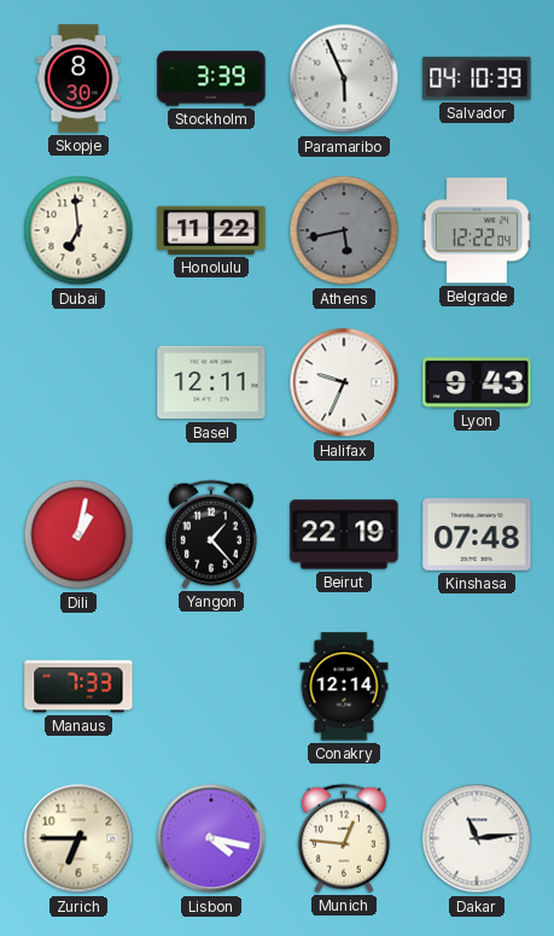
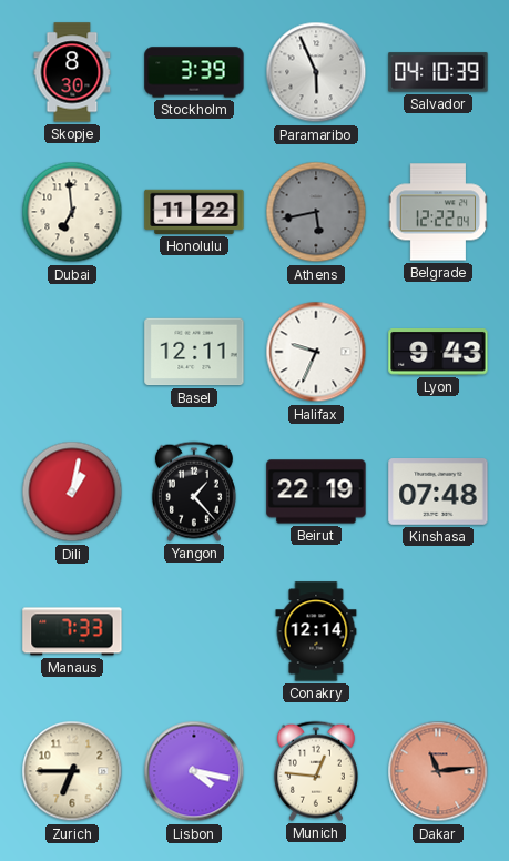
Dakar dial: white -> salmon
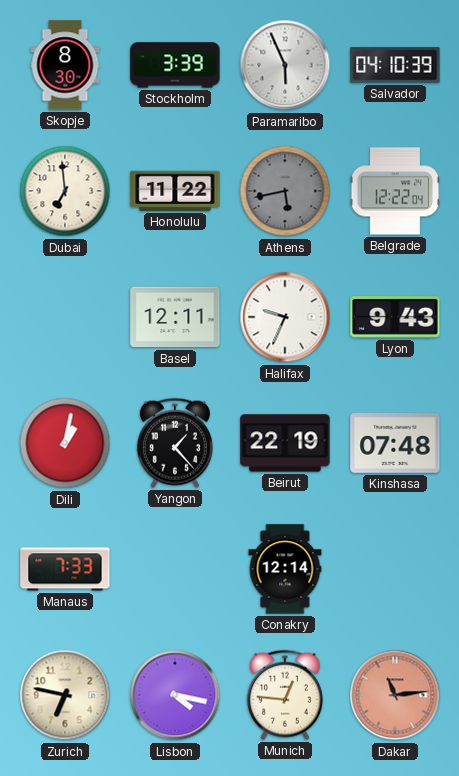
Zurich: 6:45 -> 6:47
